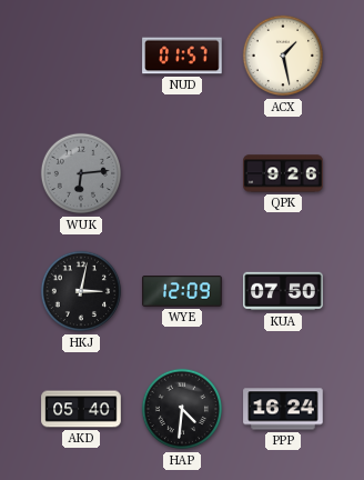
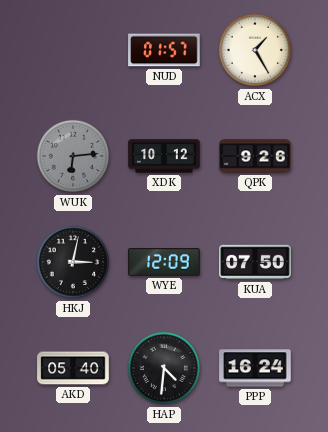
ACX: 1:28 -> 1:25
XDK: none -> 10:12
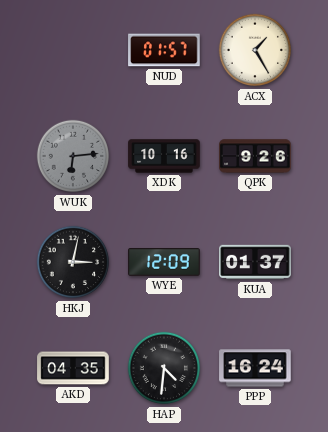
XDK: 10:12 -> 10:16
KUA: 07:50 -> 01:37
AKD: 05:40 -> 04:35
